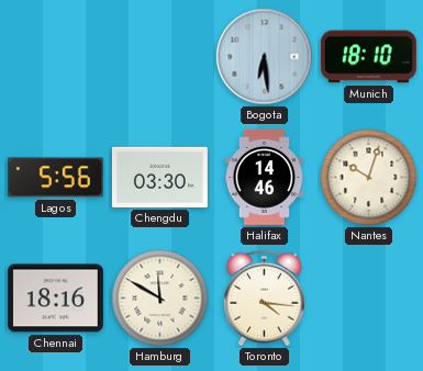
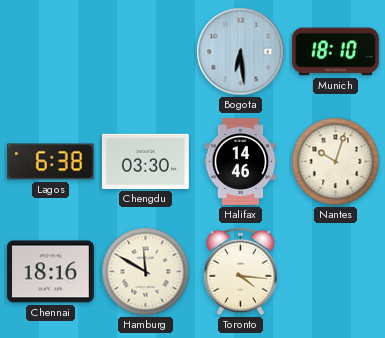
Lagos: 5:56 -> 6:38
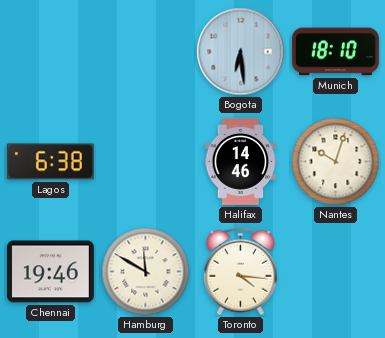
Chengdu: 03:30 -> none
Chennai: 18:16 -> 19:46
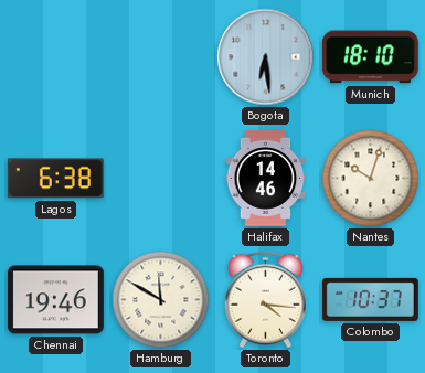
Colombo: none -> 10:37
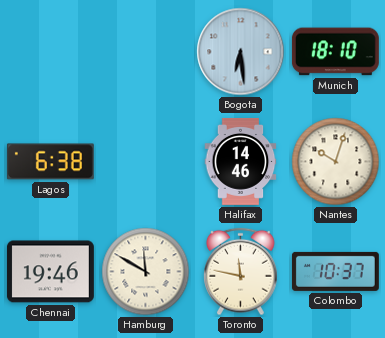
Toronto: 4:16 -> 11:47
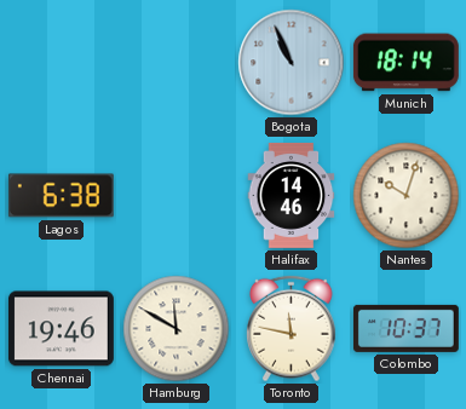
Bogota: 6:29 -> 10:56
Munich: 18:10 -> 18:14
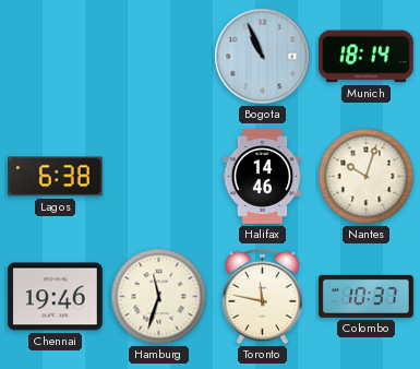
Hamburg: 11:50 -> 11:33
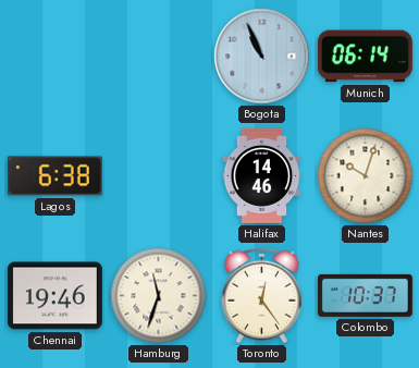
Munich: 18:14 -> 06:14
Toronto: 11:47 -> 12:24
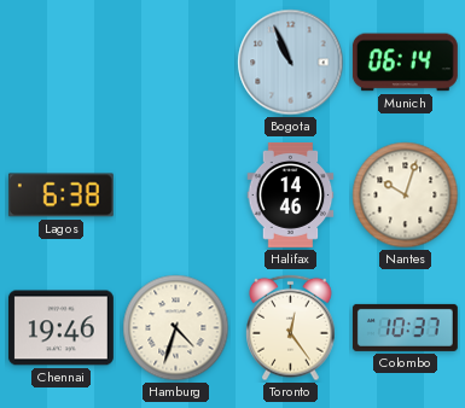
Hamburg: 11:33 -> 4:33
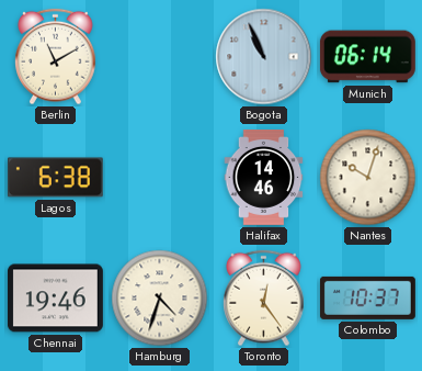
Berlin: none -> 11:10
